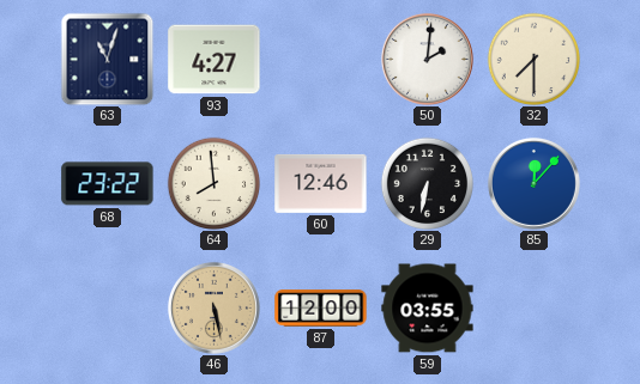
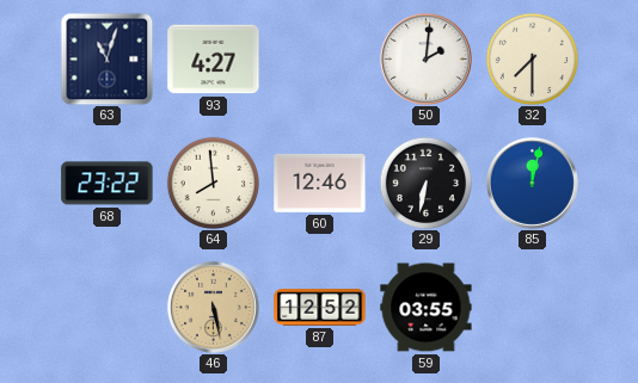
85: 12:07 -> 12:02
87: 12:00 -> 12:52
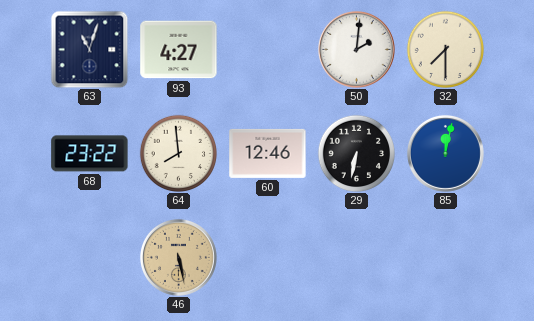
87: 12:52 -> none
59: 03:55 -> none
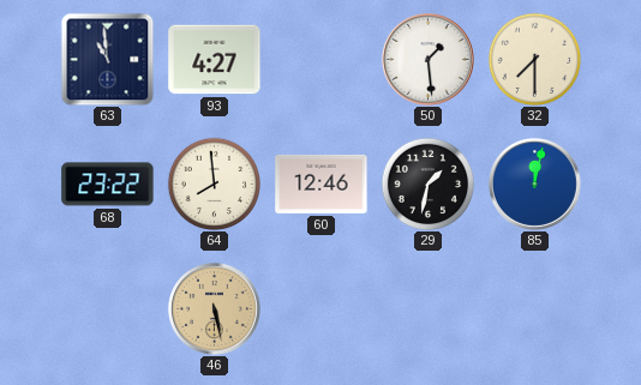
63: 11:03 -> 10:59
50: 2:01 -> 1:29
29: 6:32 -> 1:32
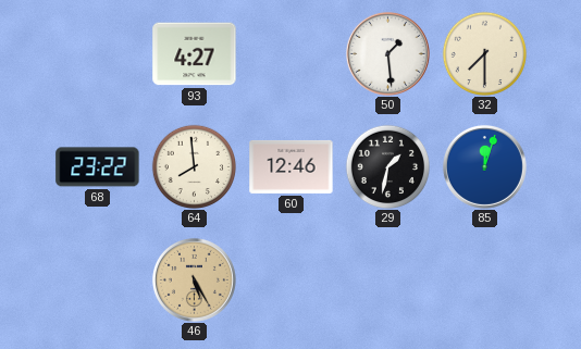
63: 10:59 -> none
85: 12:02 -> 12:03
46: 5:28 -> 5:25
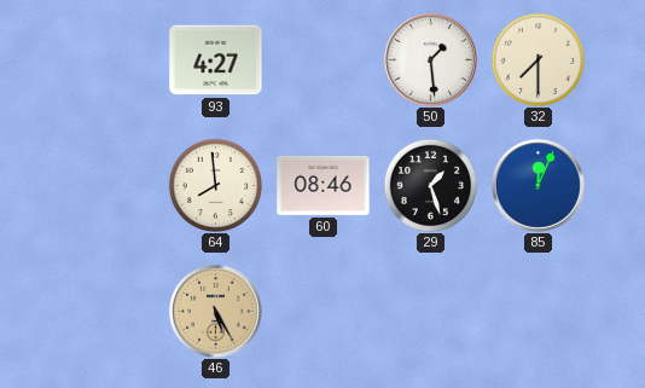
68: 23:22 -> none
60: 12:46 -> 08:46
29: 1:32 -> 1:27
85: 12:03 -> 12:04
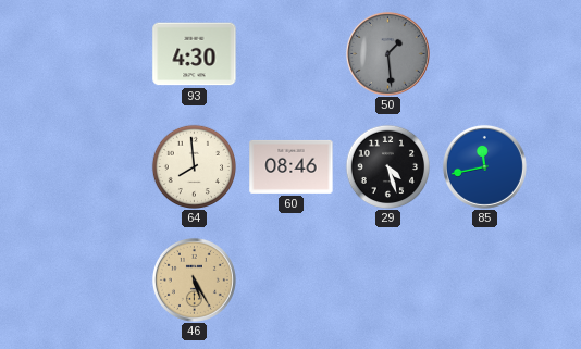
93: 4:27 -> 4:30
50 dial: white -> grey
32: 7:30 -> none
29: 1:27 -> 4:27
85: 12:04 -> 11:43
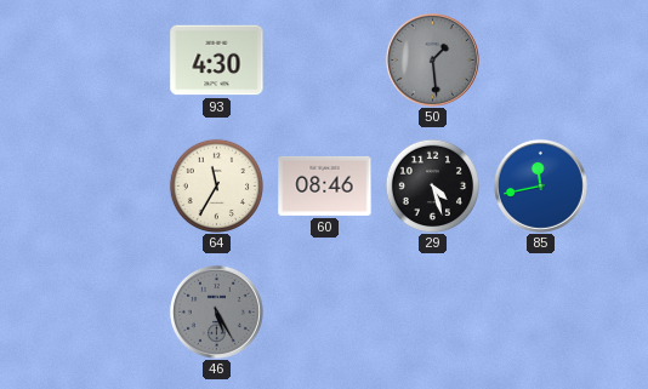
64: 7:59 -> 11:35
46 dial: champagne -> grey
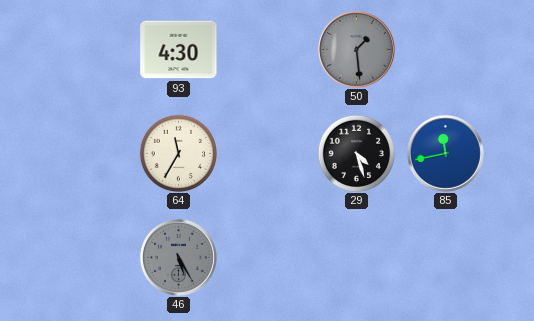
60: 08:46 -> none
